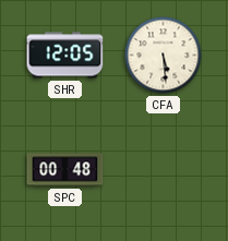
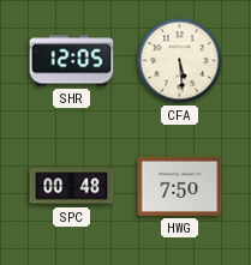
HWG: none -> 7:50
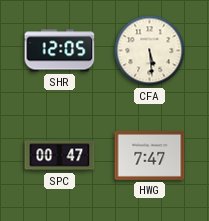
SPC: 00:48 -> 00:47
HWG: 7:50 -> 7:47
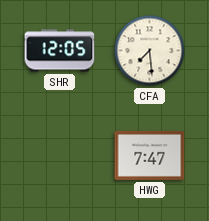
CFA: 5:29 -> 7:29
SPC: 00:47 -> none
